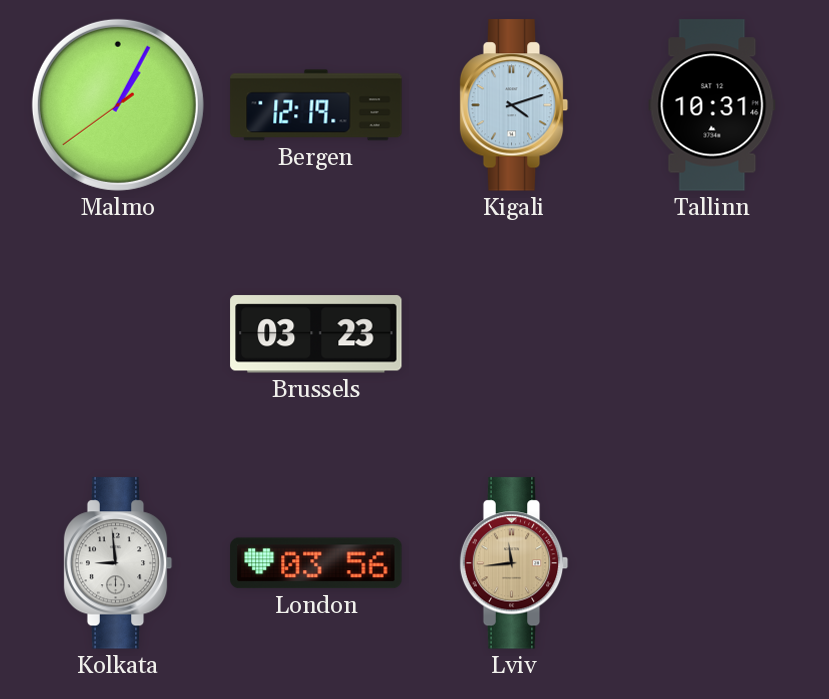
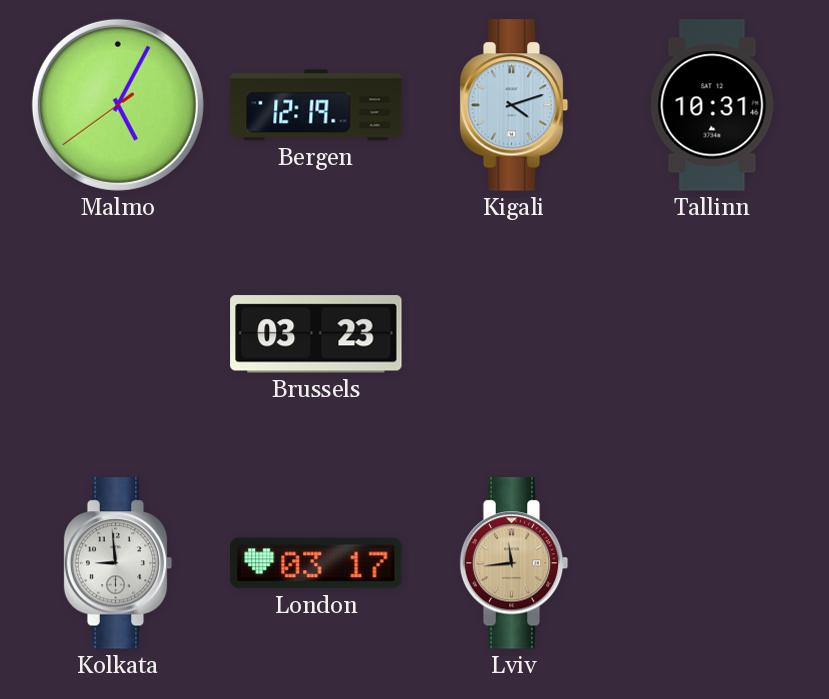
Malmo: 1:04 -> 5:04
London: 03:56 -> 03:17
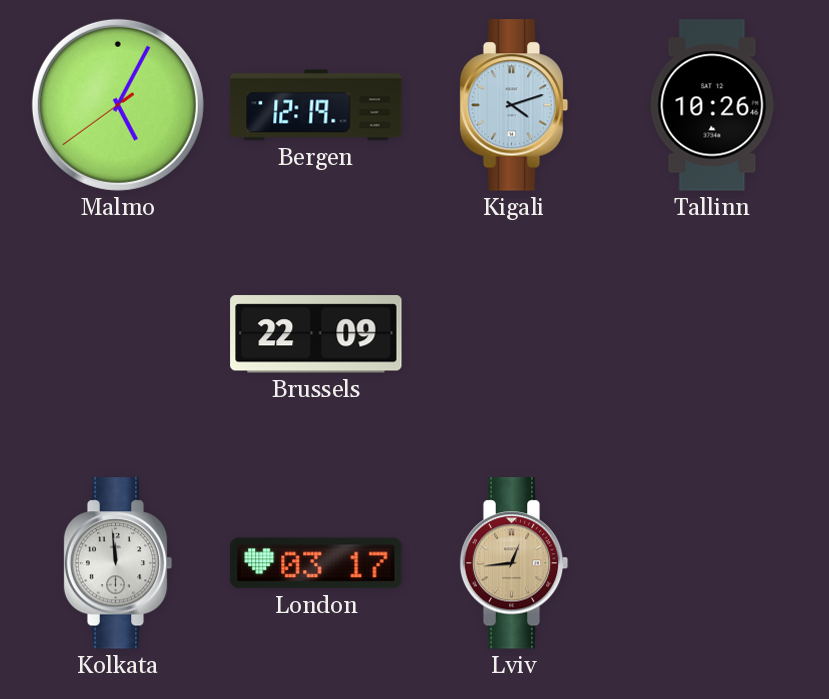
Tallinn: 10:31 -> 10:26
Brussels: 03:23 -> 22:09
Kolkata: 8:59 -> 11:59
Lviv: 11:44 -> 12:44
